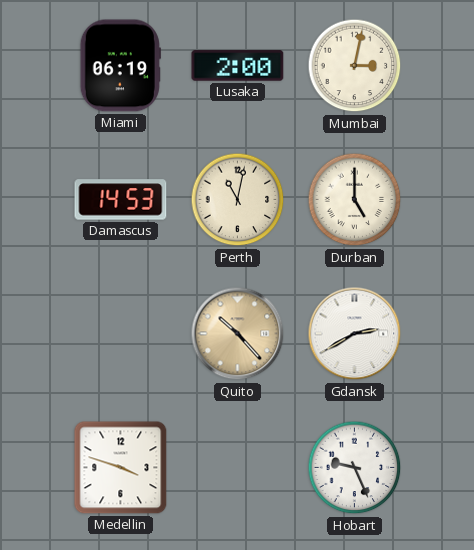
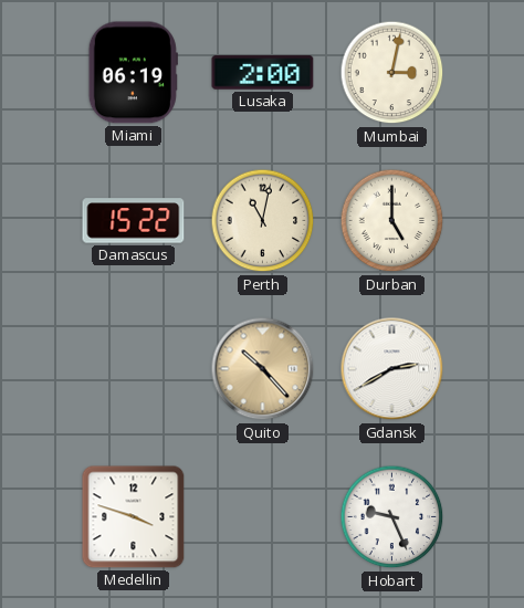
Damascus: 14:53 -> 15:22
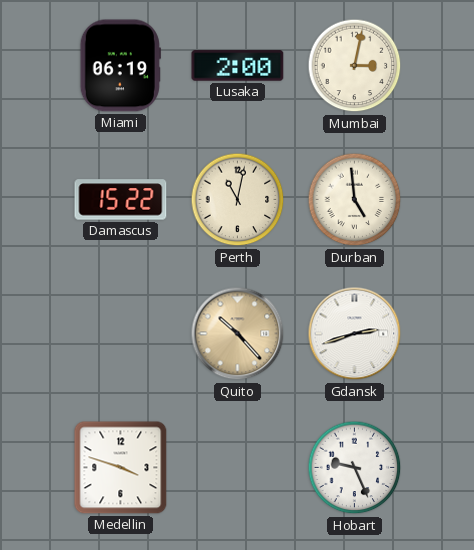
Durban: 5:00 -> 4:59
Gdansk: 2:40 -> 2:42
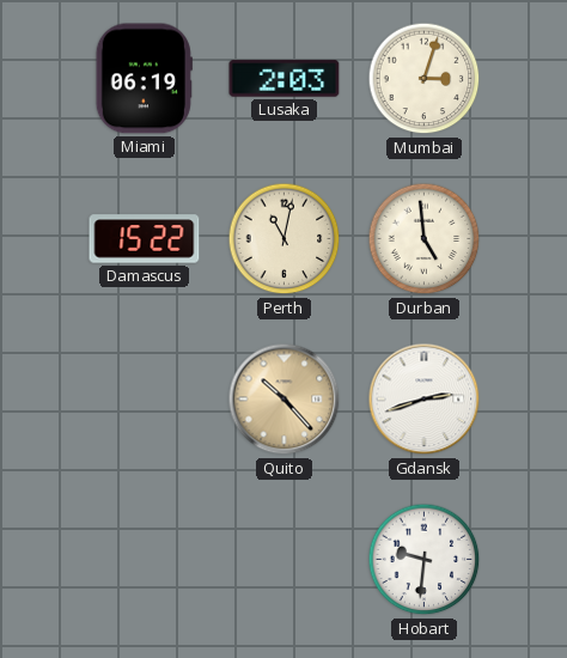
Lusaka: 2:00 -> 2:03
Mumbai: 3:02 -> 3:03
Medellin: 3:48 -> none
Hobart: 9:26 -> 9:31
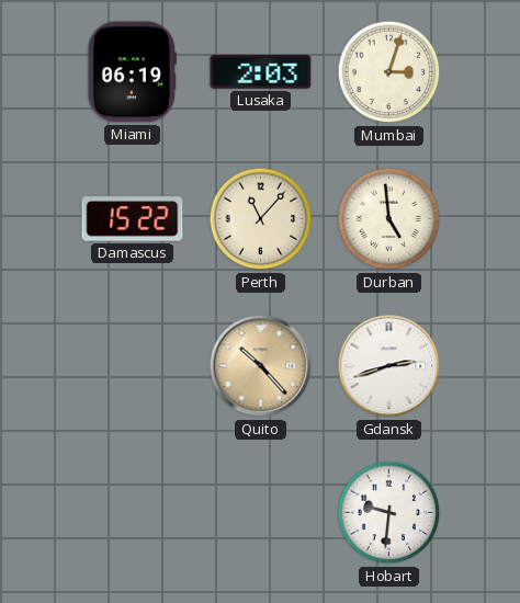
Perth: 11:02 -> 11:07
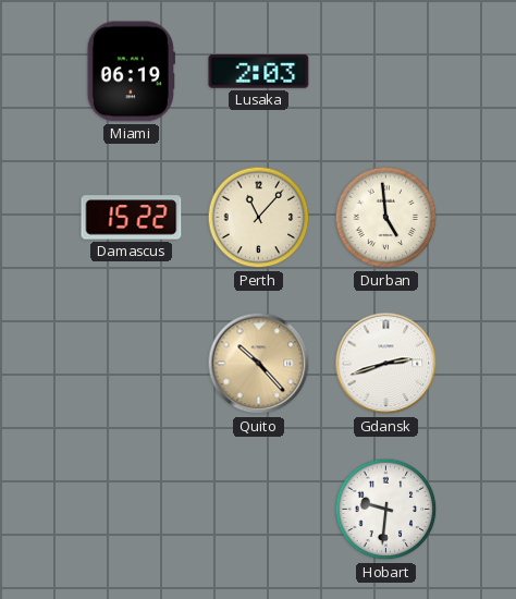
Mumbai: 3:03 -> none
